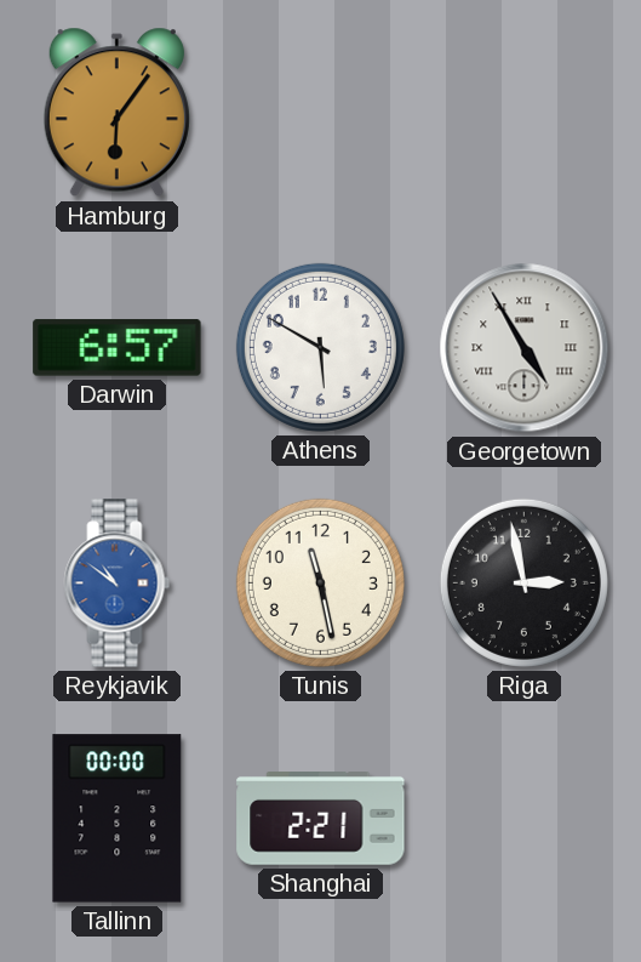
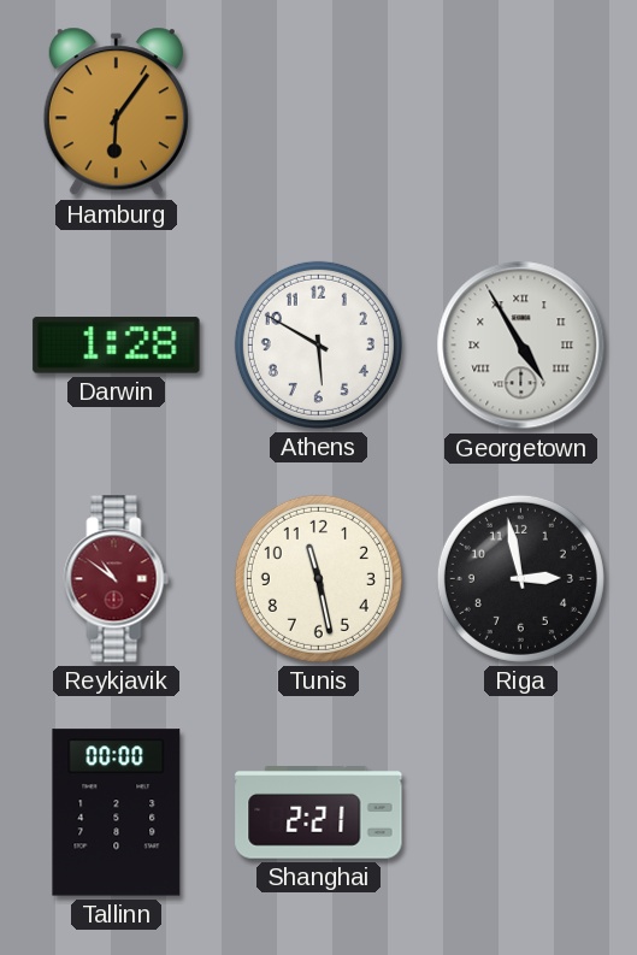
Darwin: 6:57 -> 1:28
Reykjavik dial: blue -> burgundy
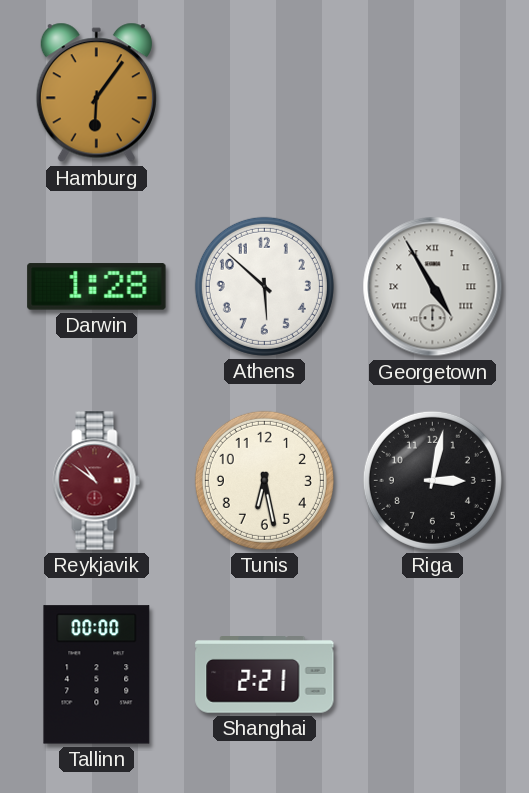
Athens: 5:50 -> 5:52
Tunis: 11:28 -> 6:28
Riga: 2:58 -> 3:02
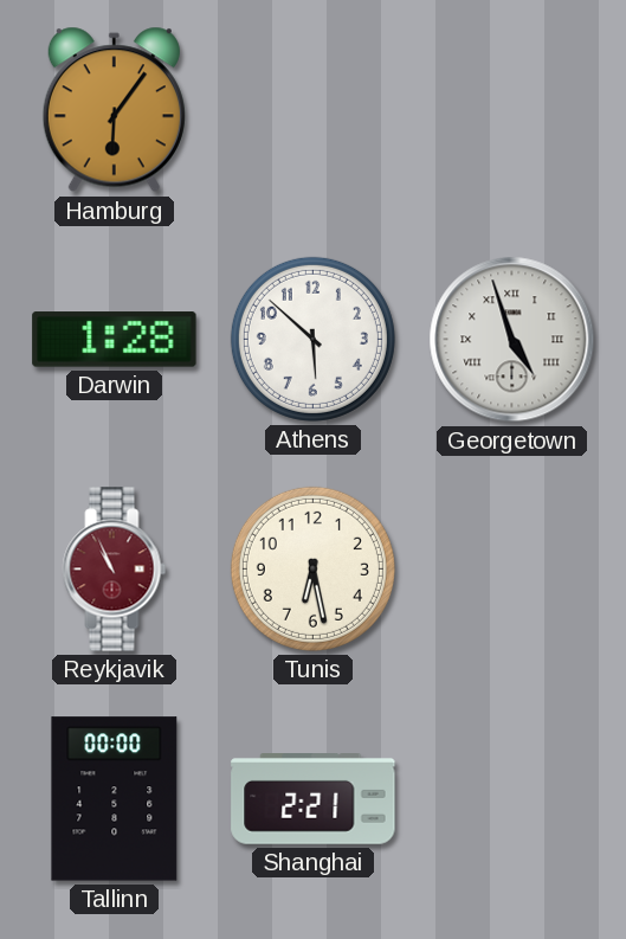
Georgetown: 4:55 -> 4:57
Reykjavik: 10:51 -> 10:56
Riga: 3:02 -> none
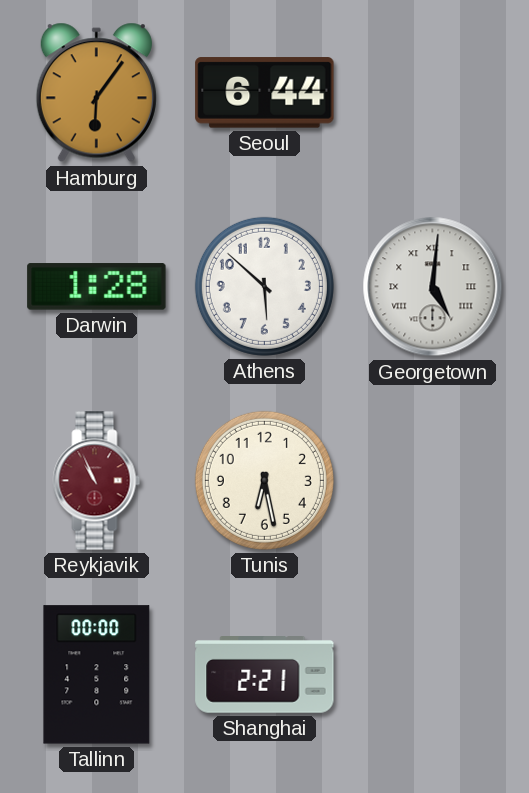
Seoul: none -> 6:44
Georgetown: 4:57 -> 5:01
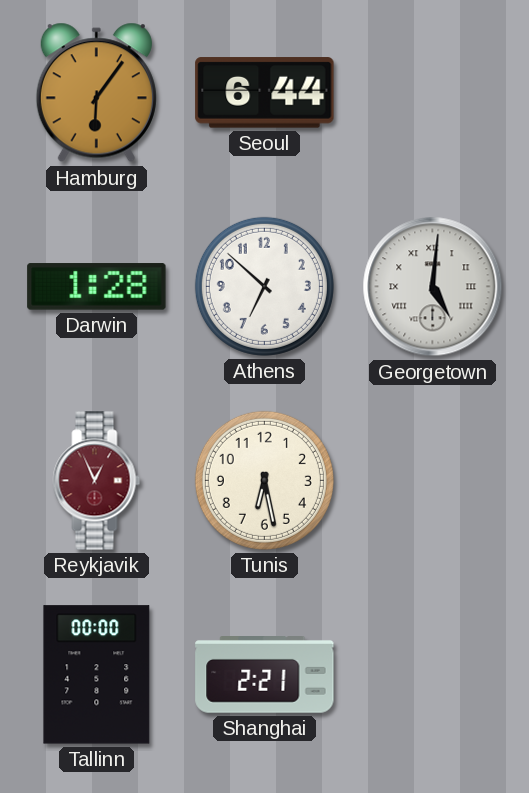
Athens: 5:52 -> 6:52
Reykjavik: 10:56 -> 12:56
